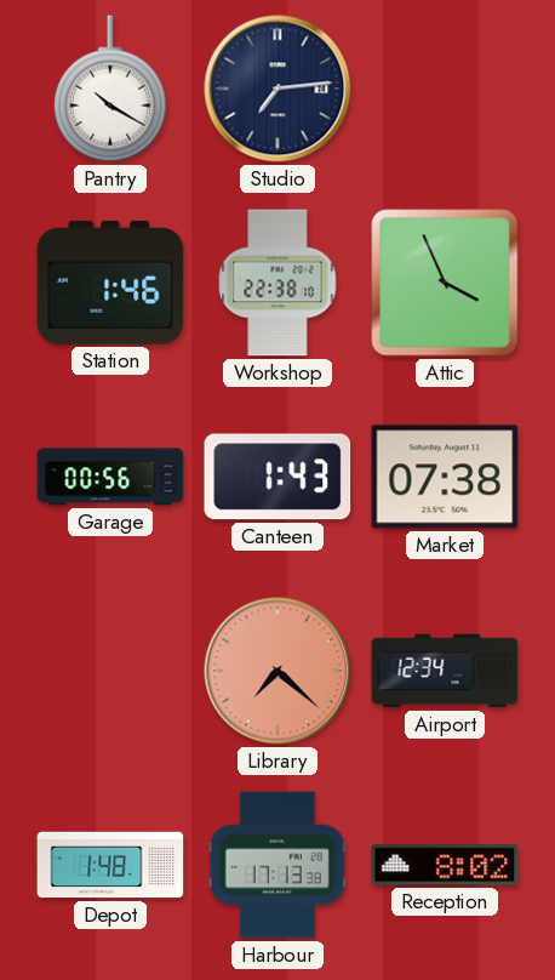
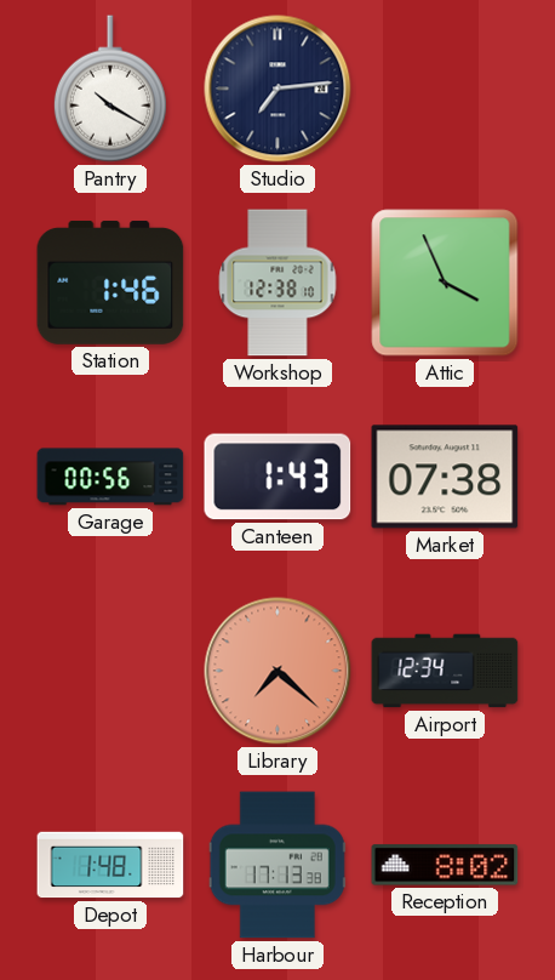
Workshop: 22:38 -> 12:38
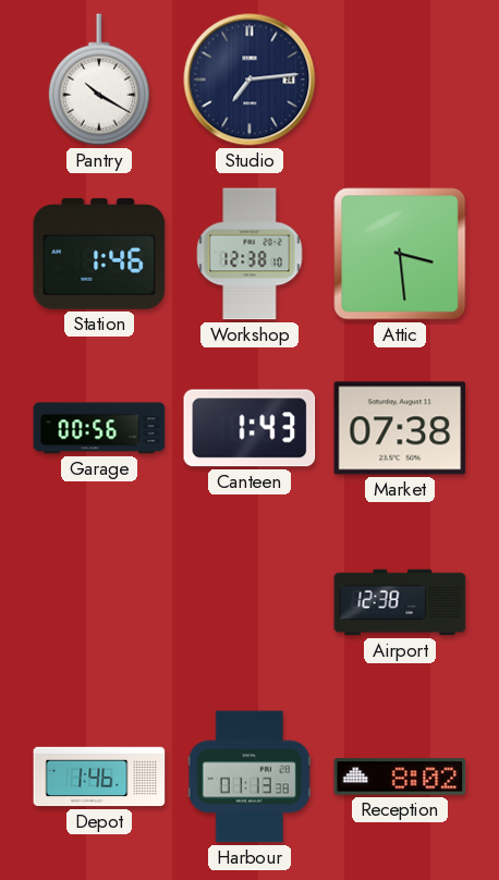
Attic: 3:56 -> 3:29
Library: 7:22 -> none
Airport: 12:34 -> 12:38
Depot: 1:48 -> 1:46
Harbour: 17:13 -> 01:13
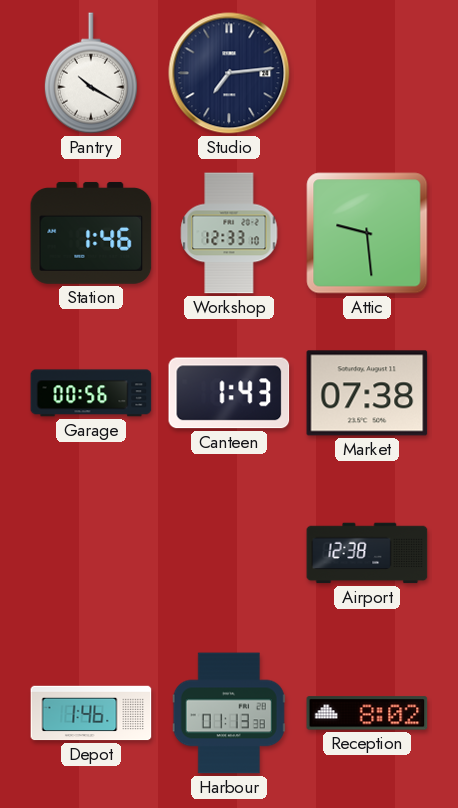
Workshop: 12:38 -> 12:33
Attic: 3:29 -> 9:29
